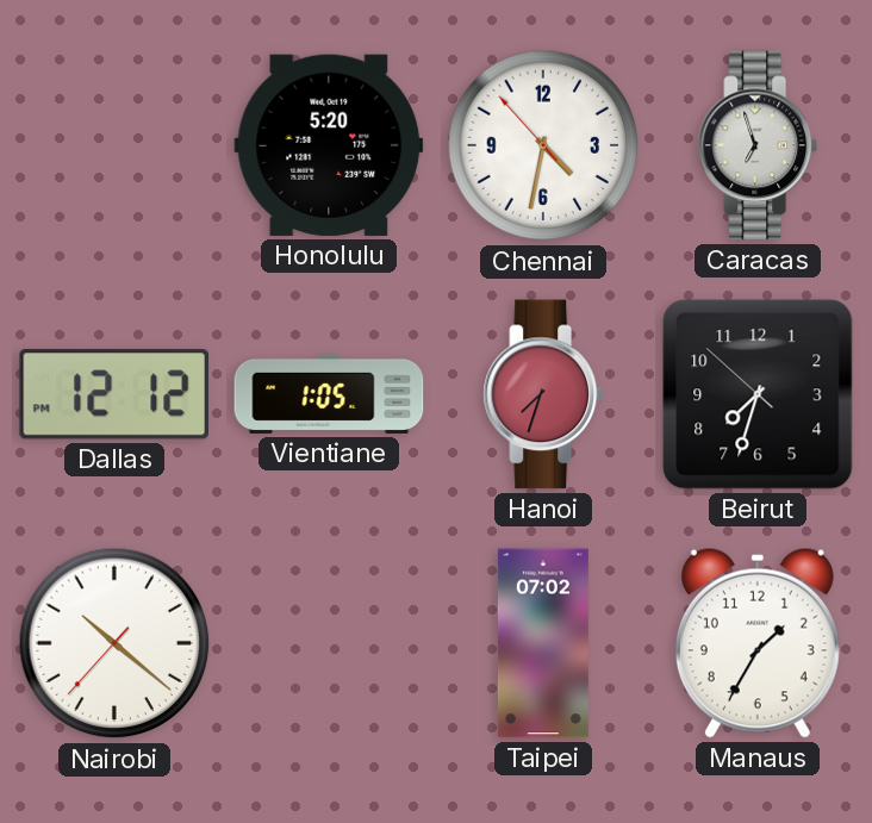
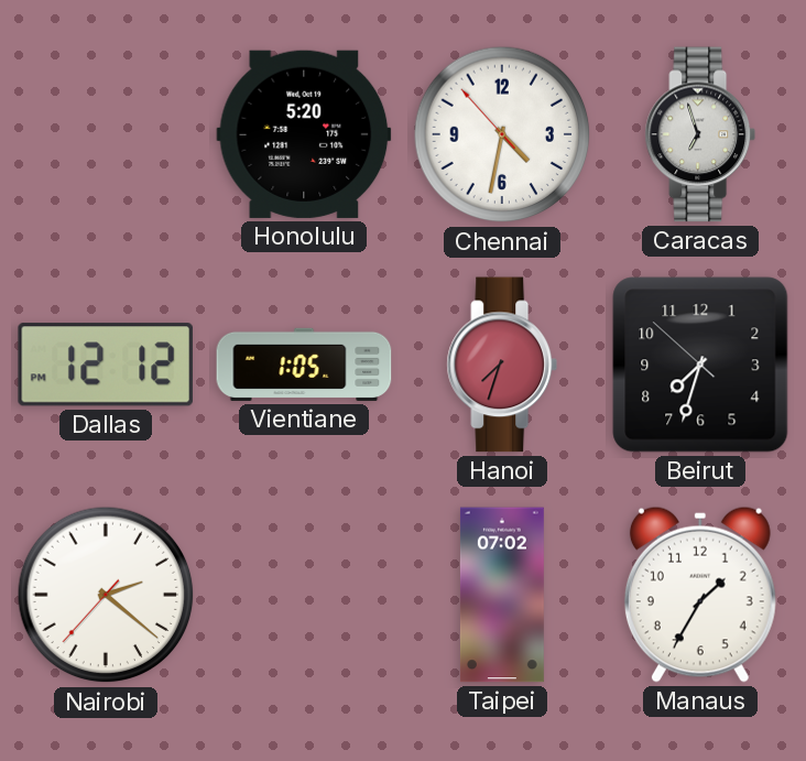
Nairobi: 10:21 -> 2:21
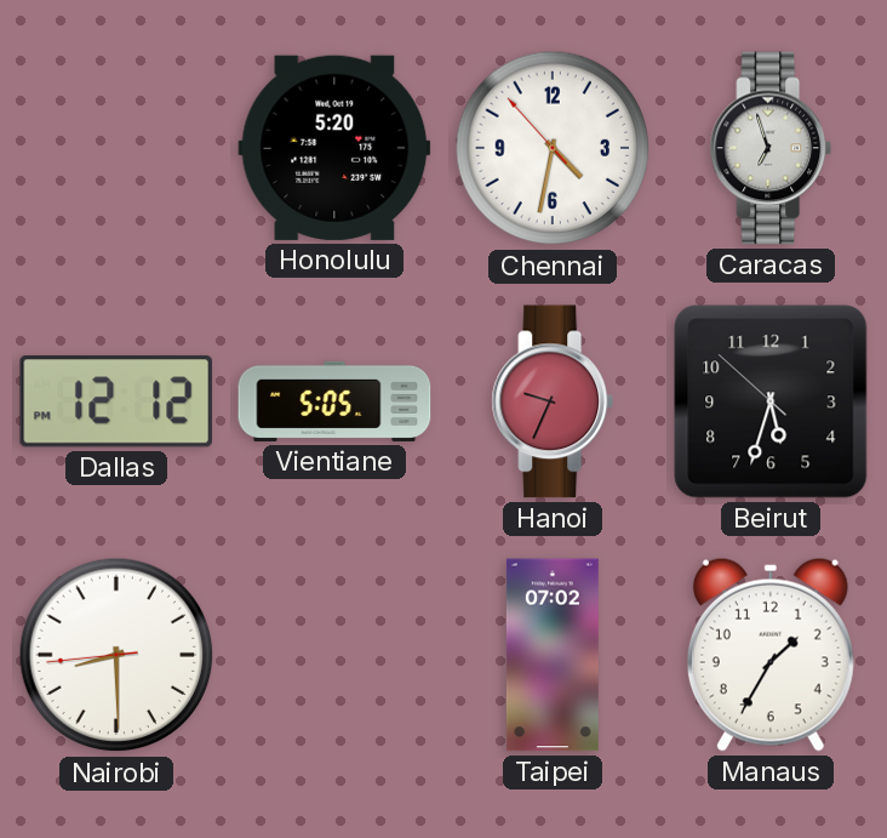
Vientiane: 1:05 -> 5:05
Hanoi: 7:33 -> 9:34
Beirut: 7:32 -> 5:32
Nairobi: 2:21 -> 8:29
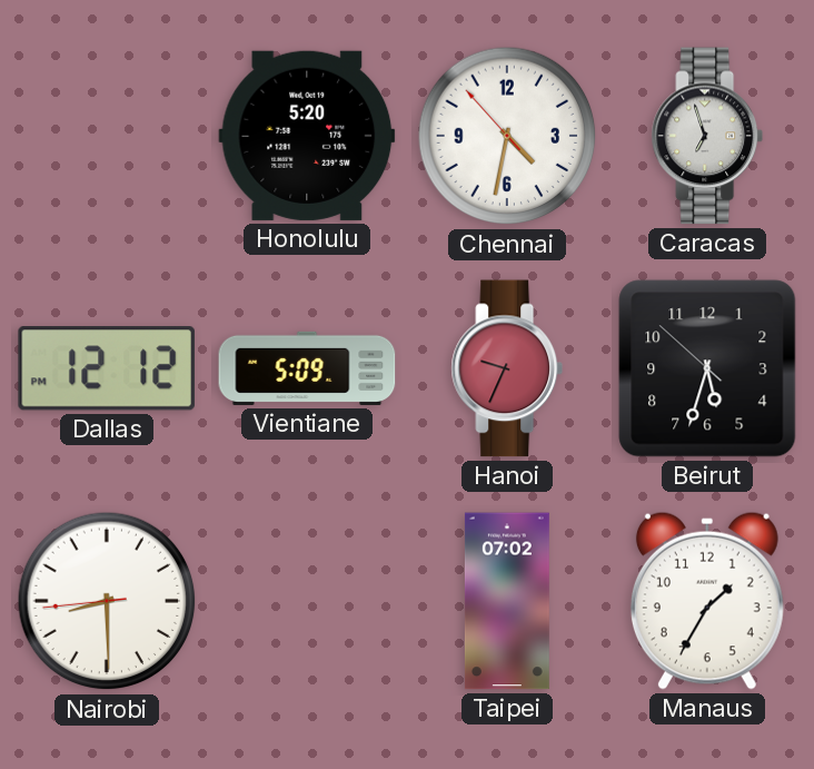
Vientiane: 5:05 -> 5:09
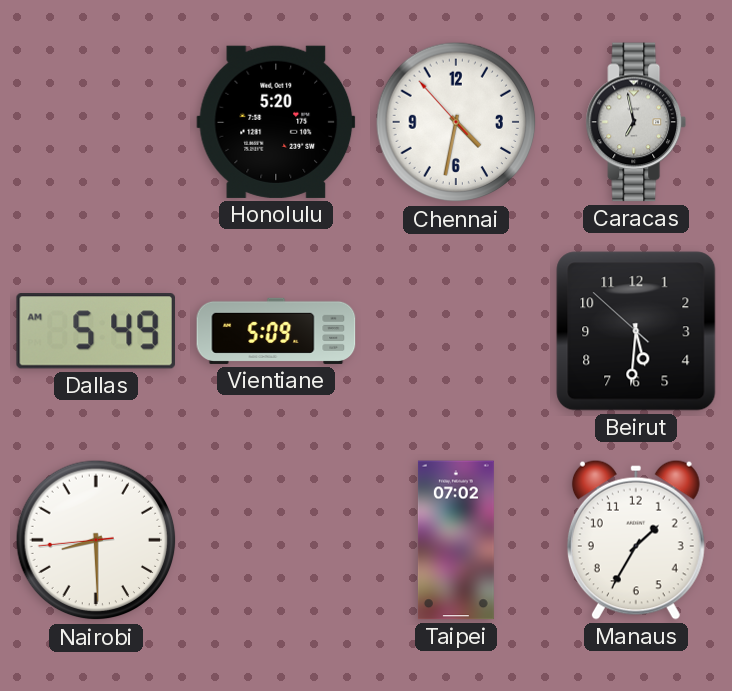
Caracas: 6:57 -> 6:58
Dallas: 12:12 -> 5:49
Hanoi: 9:34 -> none
Beirut: 5:32 -> 5:30
